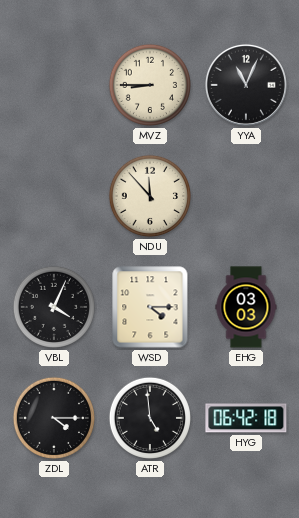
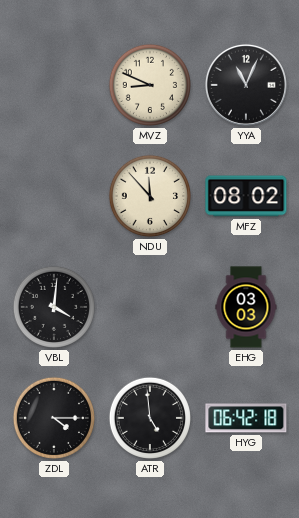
MVZ: 8:45 -> 8:49
MFZ: none -> 08:02
VBL: 4:04 -> 4:01
WSD: 4:15 -> none
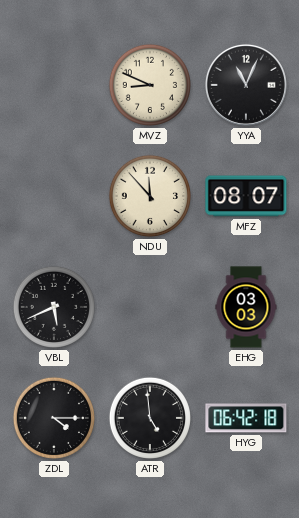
MFZ: 08:02 -> 08:07
VBL: 4:01 -> 5:41
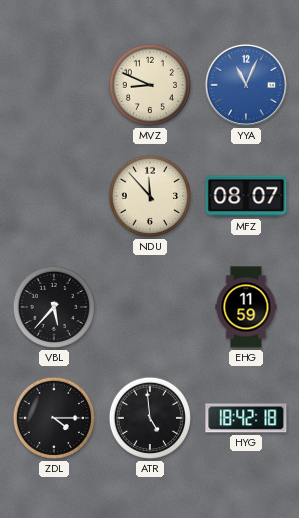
YYA dial: black -> blue
VBL: 5:41 -> 5:37
EHG: 03:03 -> 11:59
HYG: 06:42 -> 18:42
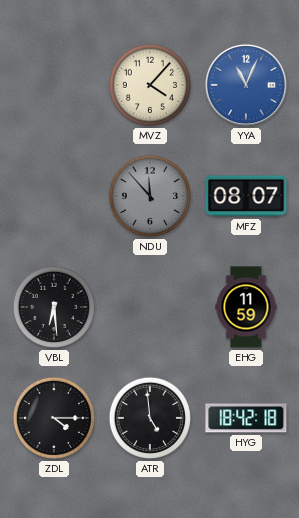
MVZ: 8:49 -> 4:07
NDU dial: cream -> grey
VBL: 5:37 -> 6:29
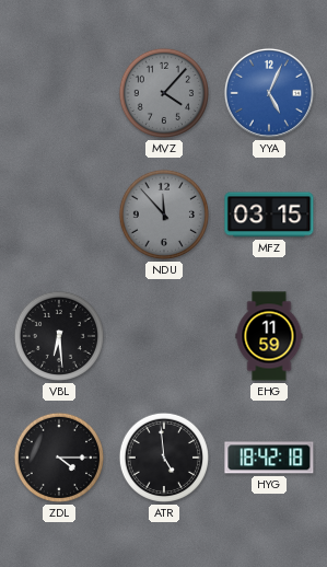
MVZ dial: cream -> grey
YYA: 11:04 -> 5:04
MFZ: 08:07 -> 03:15
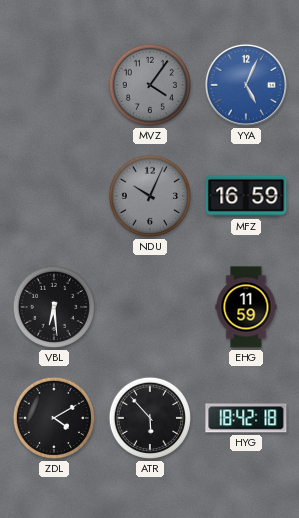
MVZ: 4:07 -> 4:06
NDU: 11:53 -> 10:04
MFZ: 03:15 -> 16:59
ZDL: 4:15 -> 4:10
ATR: 4:59 -> 5:53
